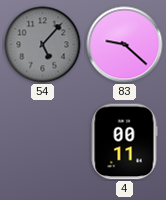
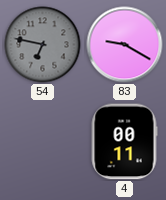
54: 5:07 -> 6:47
83: 9:22 -> 9:20
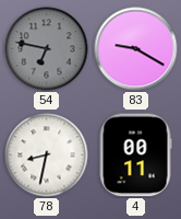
78: none -> 8:32
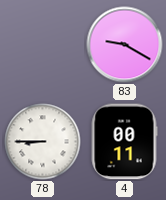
54: 6:47 -> none
78: 8:32 -> 8:45
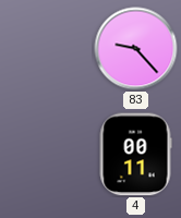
83: 9:20 -> 9:23
78: 8:45 -> none
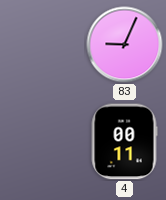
83: 9:23 -> 9:04
